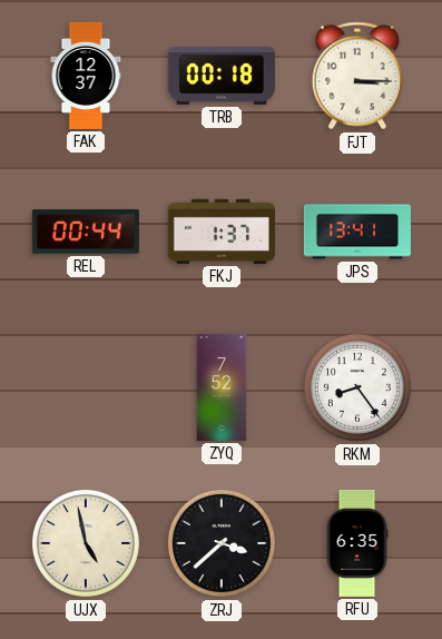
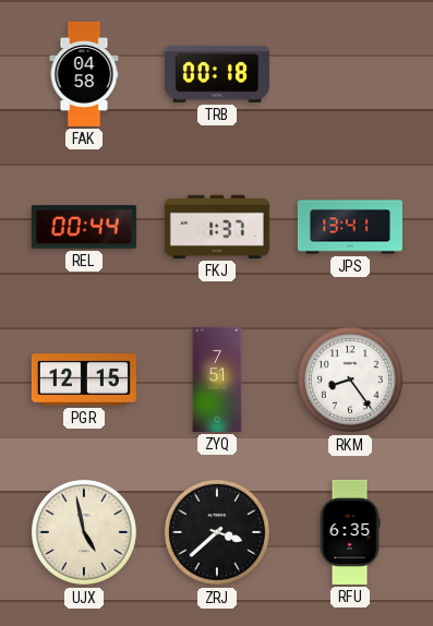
FAK: 12:37 -> 04:58
FJT: 3:15 -> none
PGR: none -> 12:15
ZYQ: 7:52 -> 7:51
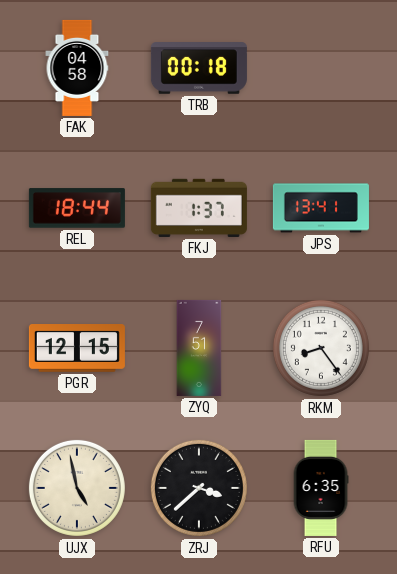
REL: 00:44 -> 18:44
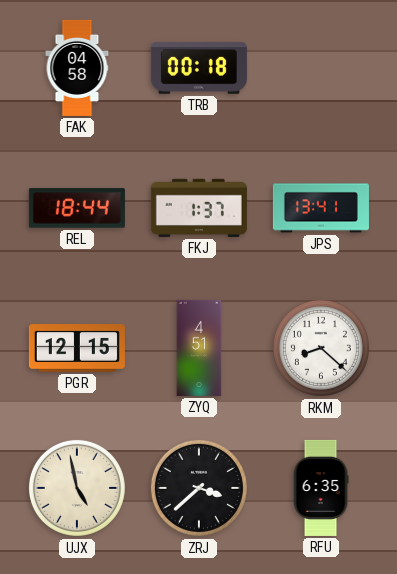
ZYQ: 7:51 -> 4:51
RKM: 8:24 -> 8:22
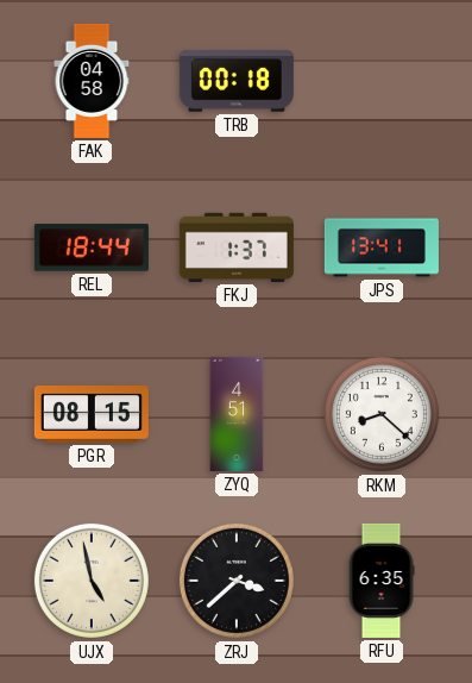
PGR: 12:15 -> 08:15
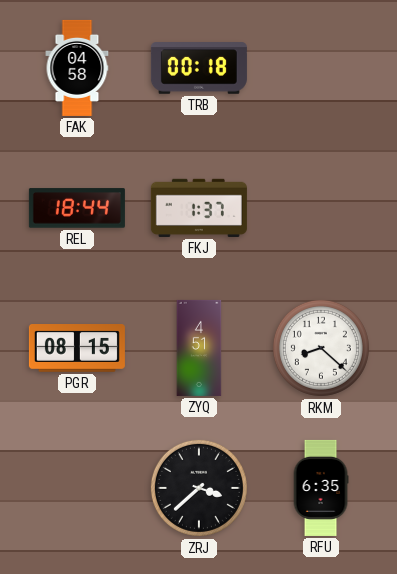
JPS: 13:41 -> none
UJX: 4:58 -> none
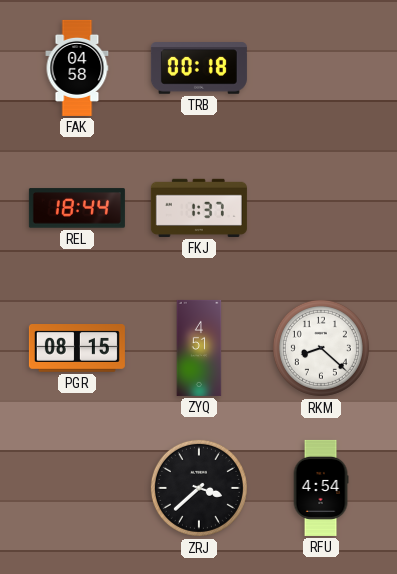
RFU: 6:35 -> 4:54
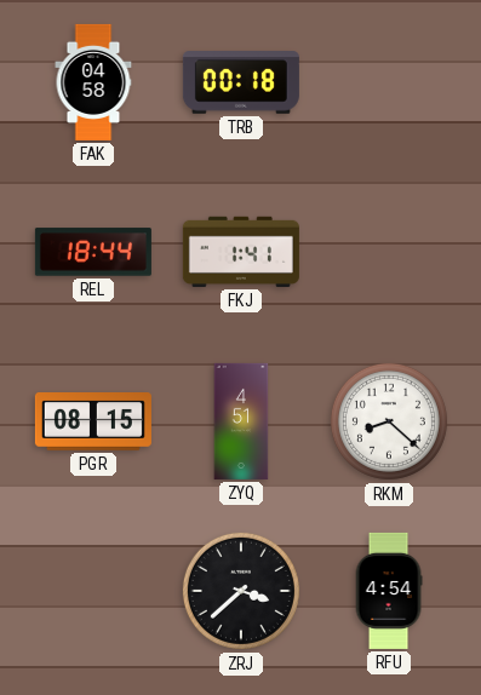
FKJ: 1:37 -> 1:41
